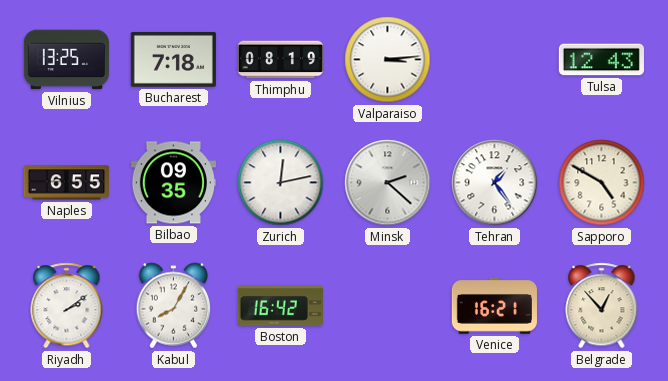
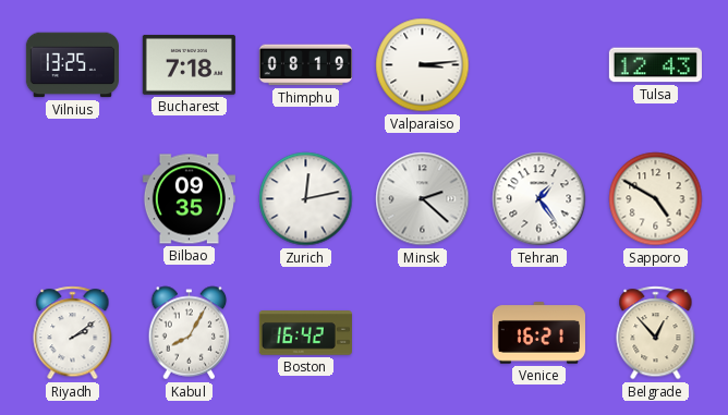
Naples: 6:55 -> none
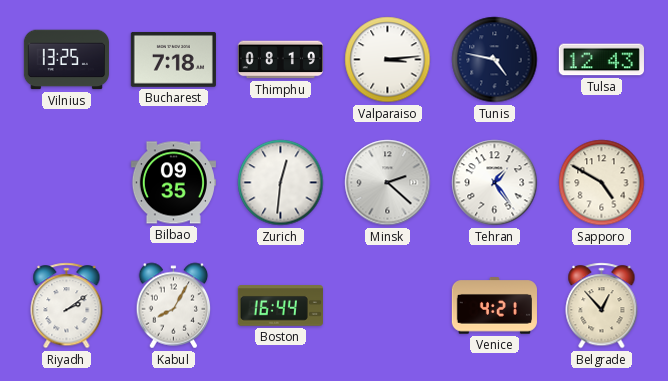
Tunis: none -> 4:47
Zurich: 12:13 -> 12:31
Boston: 16:42 -> 16:44
Venice: 16:21 -> 4:21
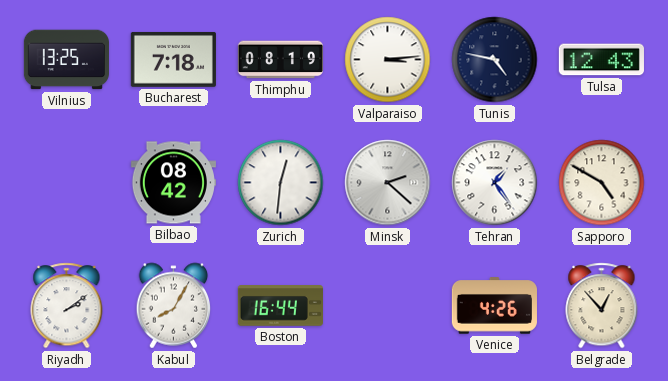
Bilbao: 09:35 -> 08:42
Venice: 4:21 -> 4:26
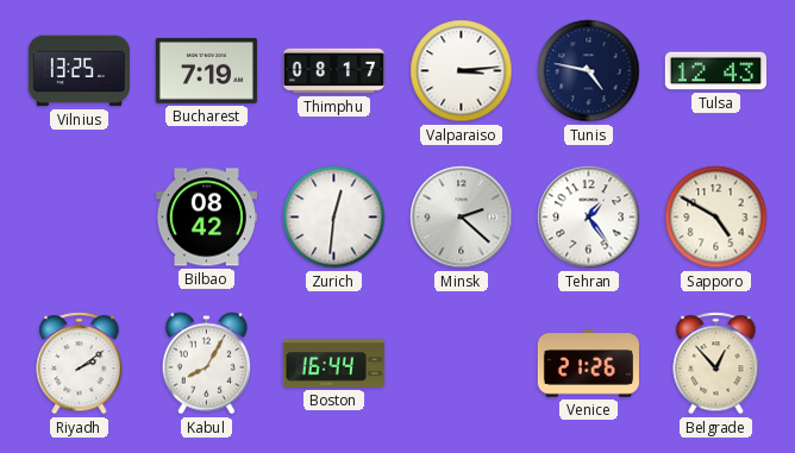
Bucharest: 7:18 -> 7:19
Thimphu: 08:19 -> 08:17
Venice: 4:26 -> 21:26
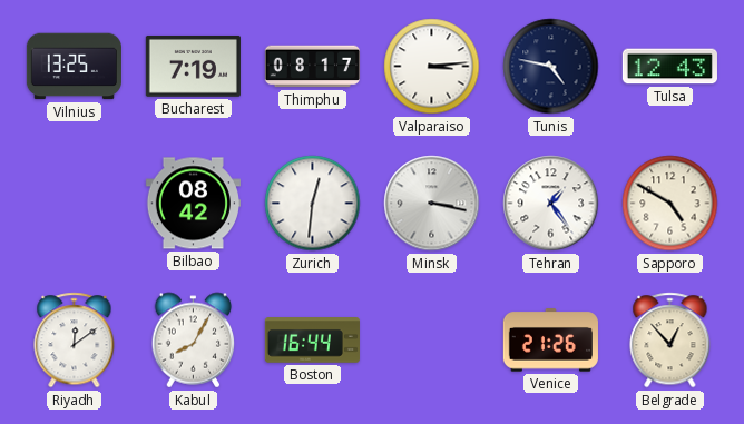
Minsk: 2:22 -> 3:17
Riyadh: 2:09 -> 12:09
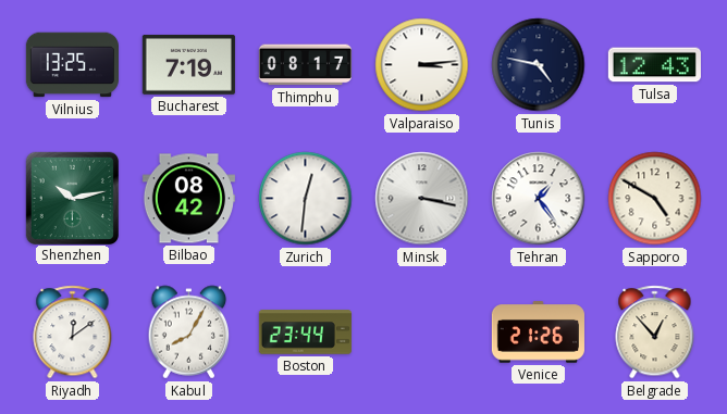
Shenzhen: none -> 10:13
Boston: 16:44 -> 23:44
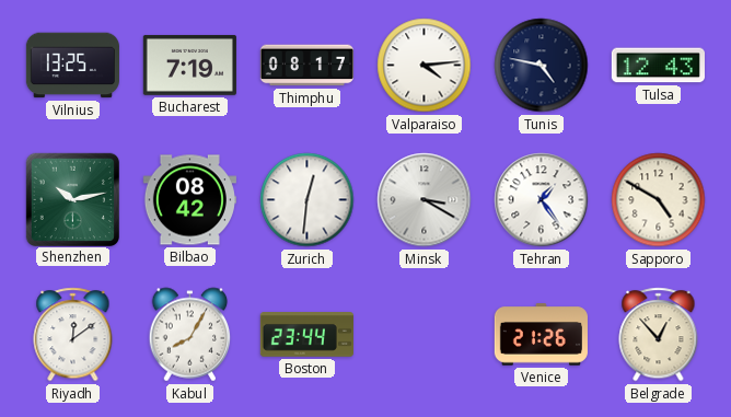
Valparaiso: 3:14 -> 4:14
Minsk: 3:17 -> 3:20
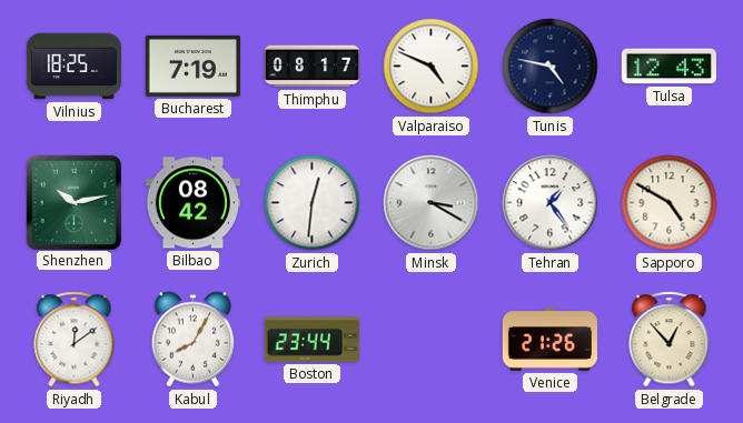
Vilnius: 13:25 -> 18:25
Valparaiso: 4:14 -> 4:49
